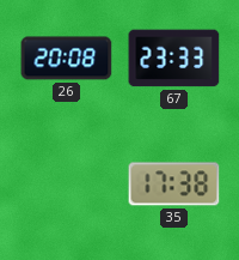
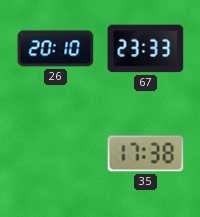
26: 20:08 -> 20:10
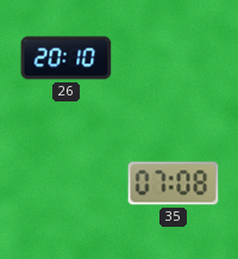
67: 23:33 -> none
35: 17:38 -> 07:08
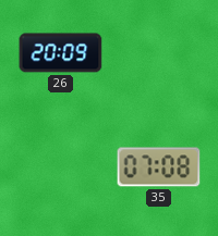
26: 20:10 -> 20:09
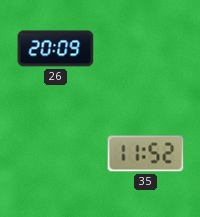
35: 07:08 -> 11:52
